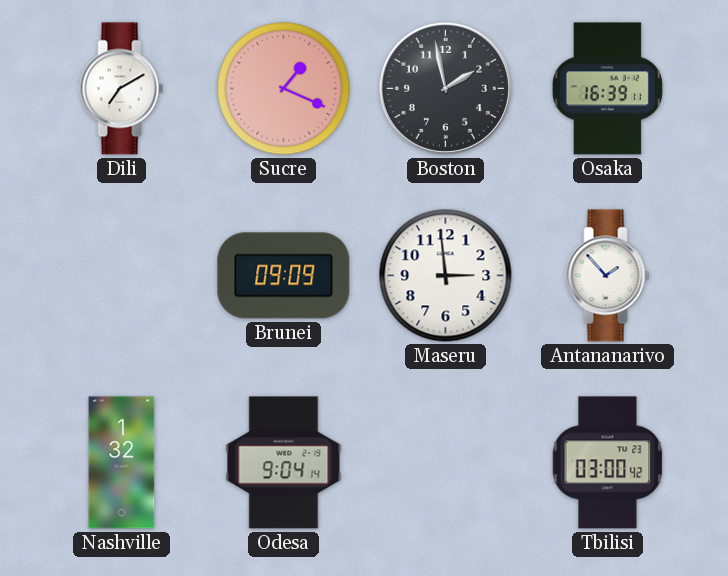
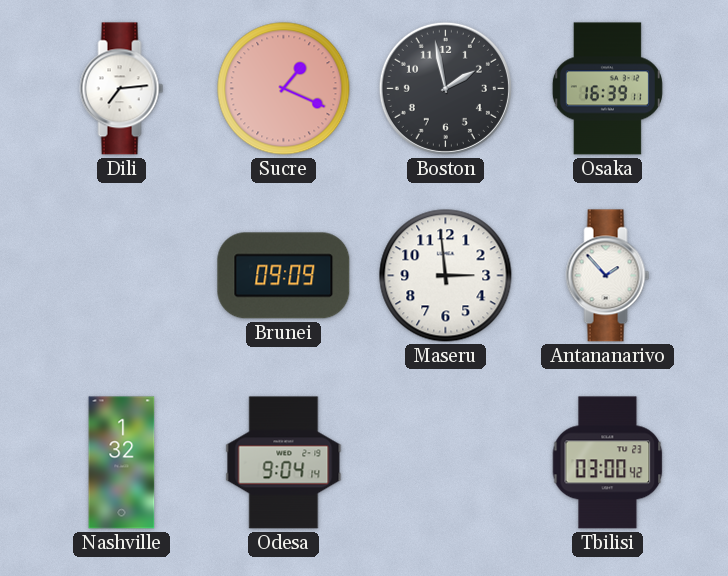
Dili: 7:10 -> 7:14
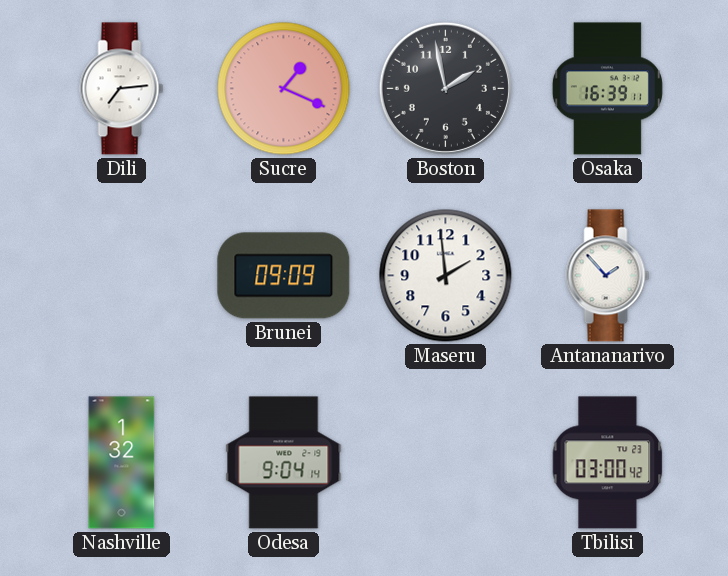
Maseru: 2:59 -> 1:59
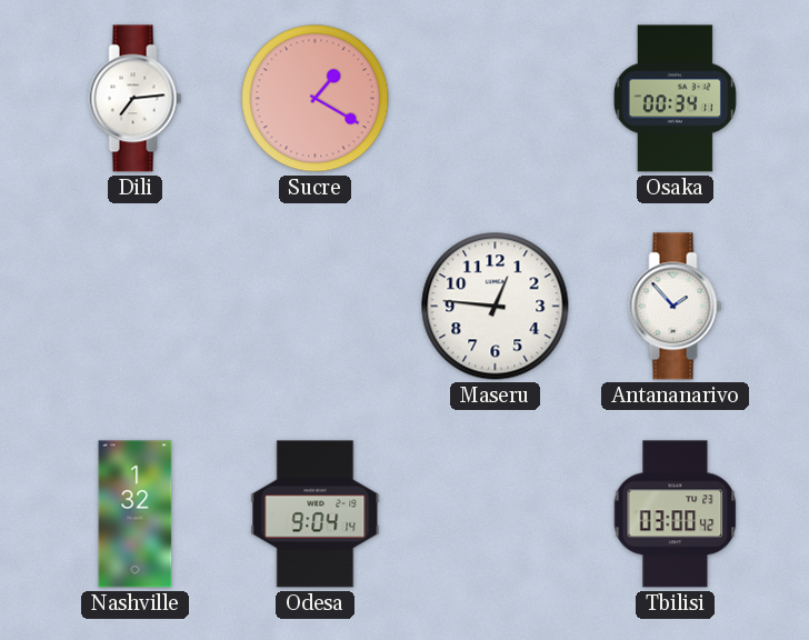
Sucre: 1:19 -> 1:20
Boston: 1:58 -> none
Osaka: 16:39 -> 00:34
Brunei: 09:09 -> none
Maseru: 1:59 -> 12:46
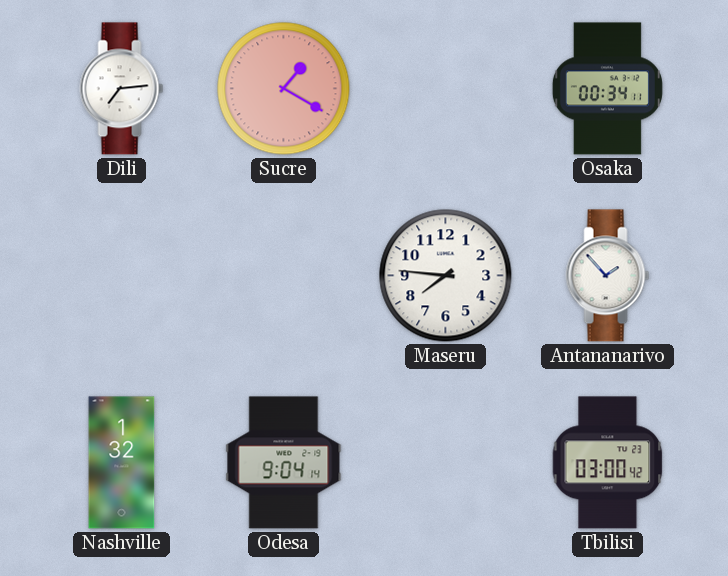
Maseru: 12:46 -> 7:46
